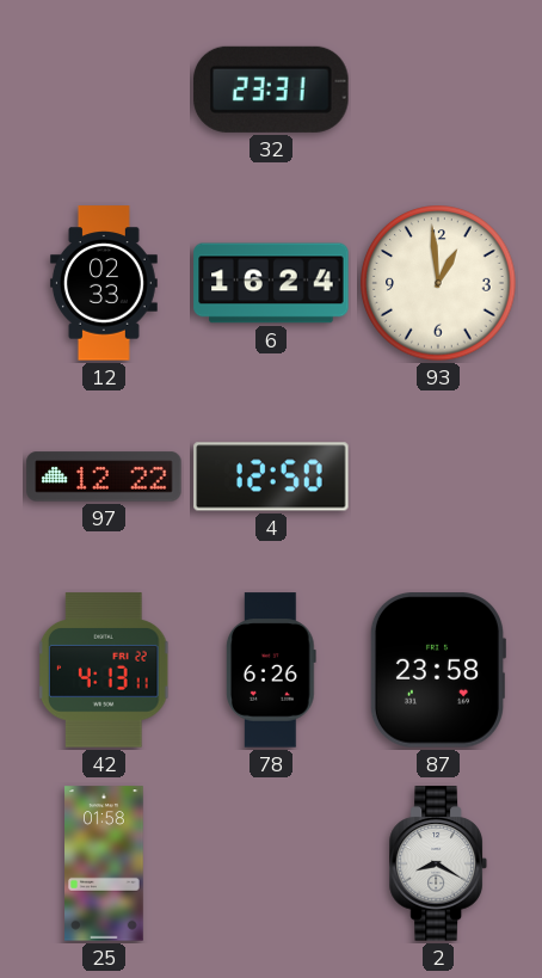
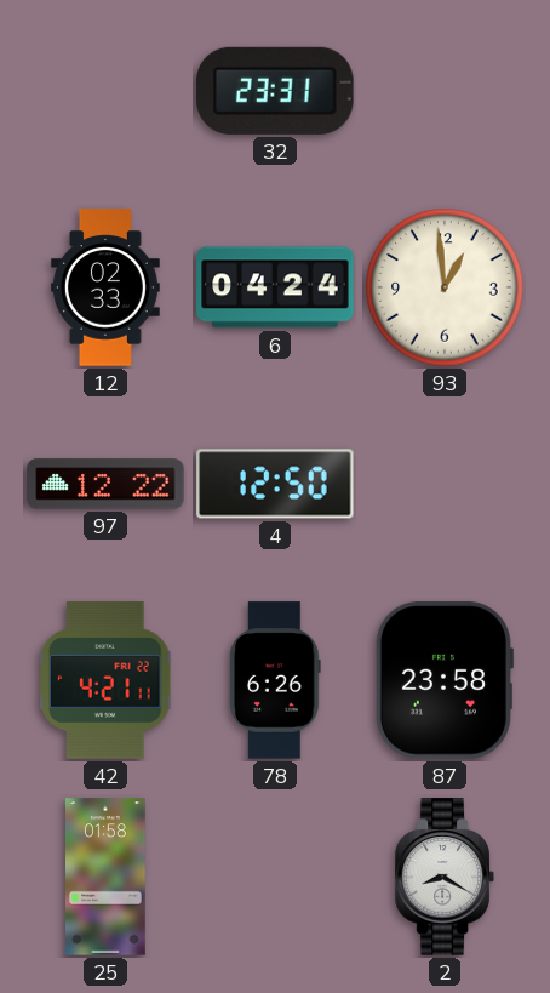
6: 16:24 -> 04:24
42: 4:13 -> 4:21
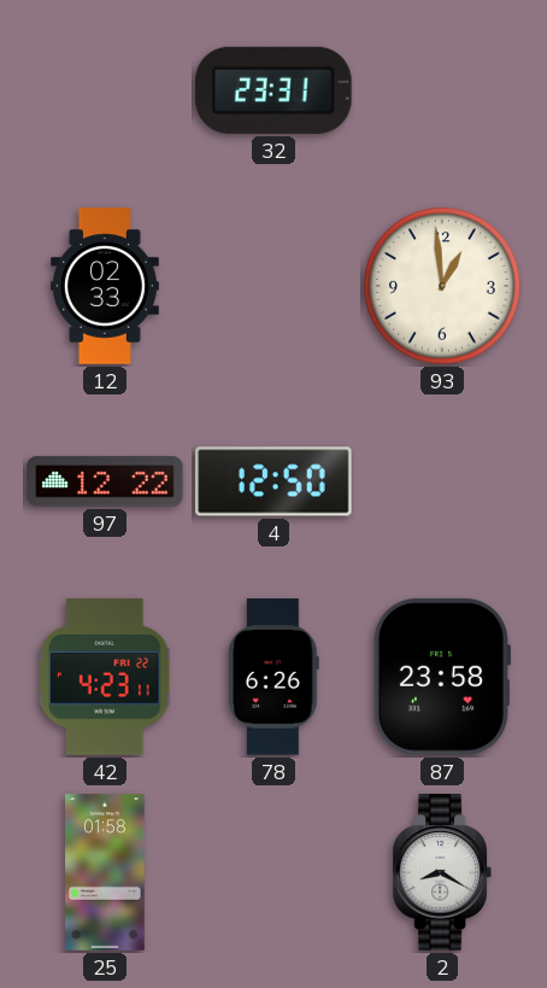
6: 04:24 -> none
42: 4:21 -> 4:23
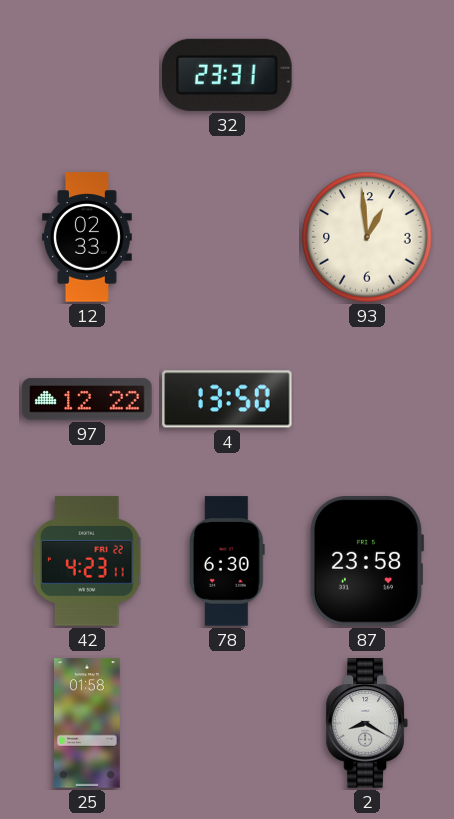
4: 12:50 -> 13:50
78: 6:26 -> 6:30
